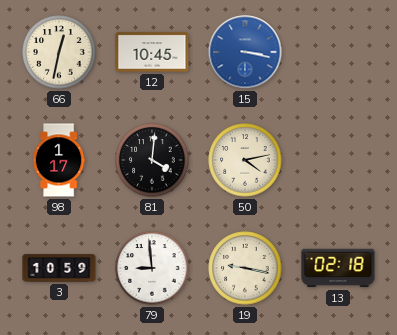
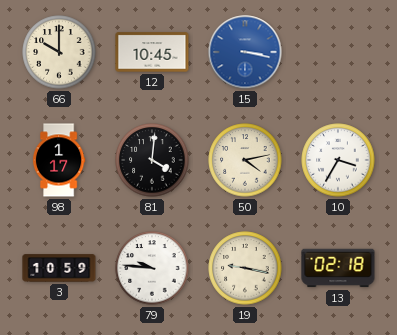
66: 12:32 -> 10:00
10: none -> 3:35
79: 8:59 -> 9:46
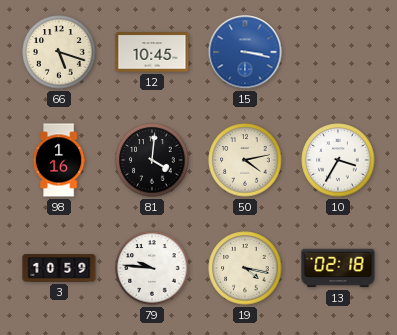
66: 10:00 -> 5:18
98: 1:17 -> 1:16
19: 9:17 -> 4:17
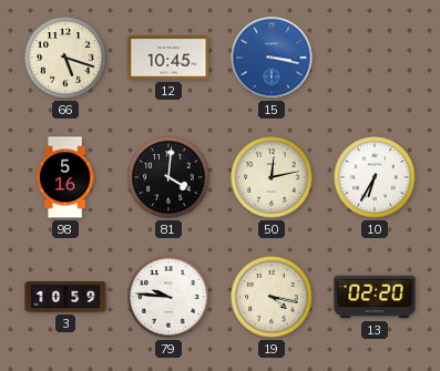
98: 1:16 -> 5:16
50: 4:13 -> 12:13
10: 3:35 -> 6:35
13: 02:18 -> 02:20
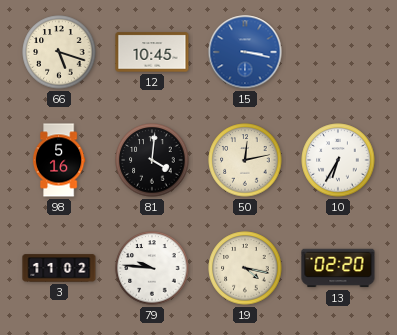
3: 10:59 -> 11:02
